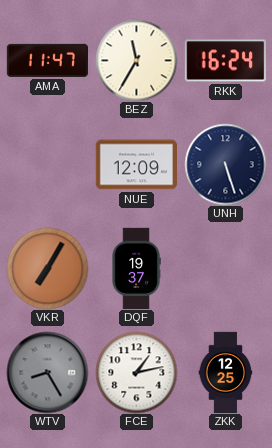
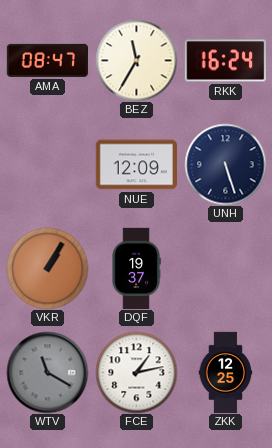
AMA: 11:47 -> 08:47
VKR: 7:05 -> 1:05
WTV: 8:25 -> 11:20
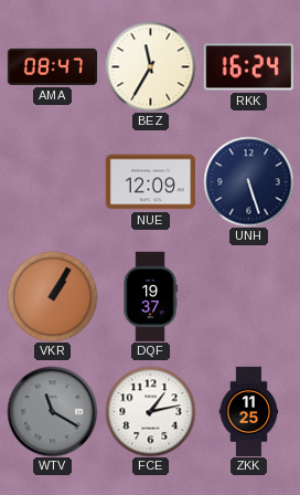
ZKK: 12:25 -> 11:25
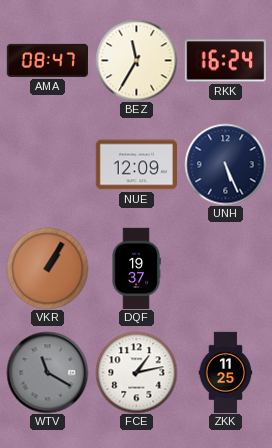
UNH: 5:27 -> 5:26
